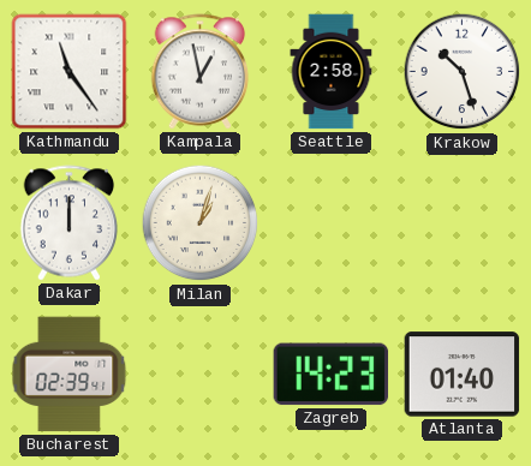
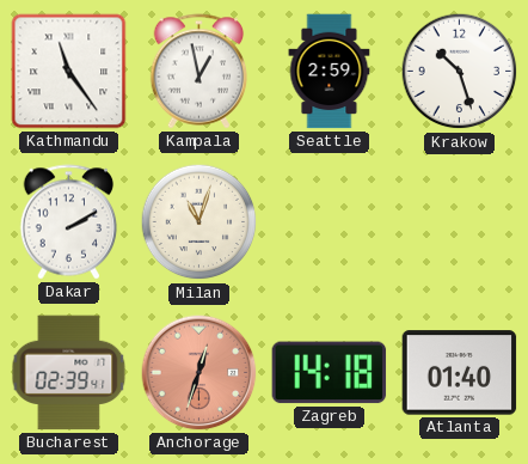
Seattle: 2:58 -> 2:59
Dakar: 12:00 -> 2:10
Milan: 1:03 -> 11:03
Anchorage: none -> 12:33
Zagreb: 14:23 -> 14:18
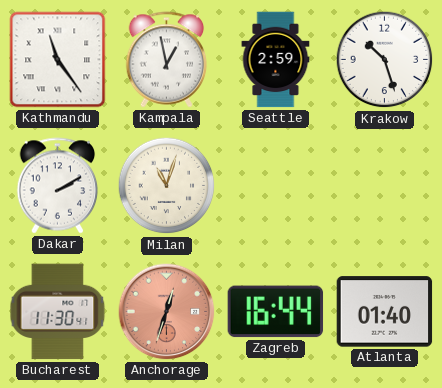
Bucharest: 02:39 -> 11:30
Zagreb: 14:18 -> 16:44
